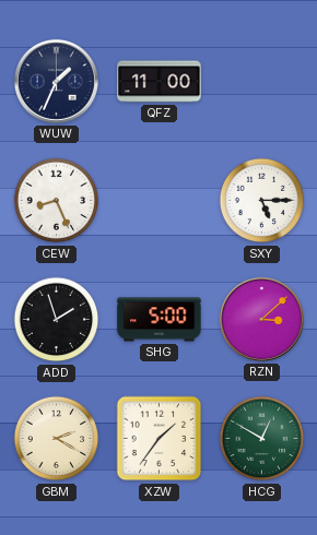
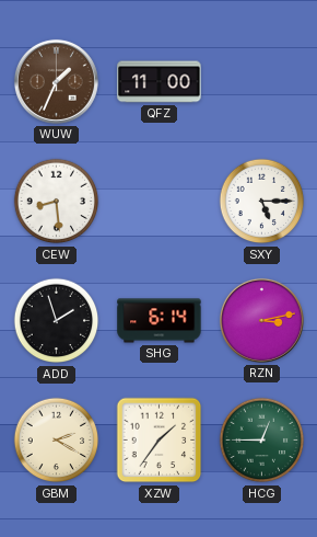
WUW dial: navy -> brown
CEW: 8:26 -> 8:29
SHG: 5:00 -> 6:14
RZN: 3:08 -> 3:13
HCG: 12:50 -> 12:45
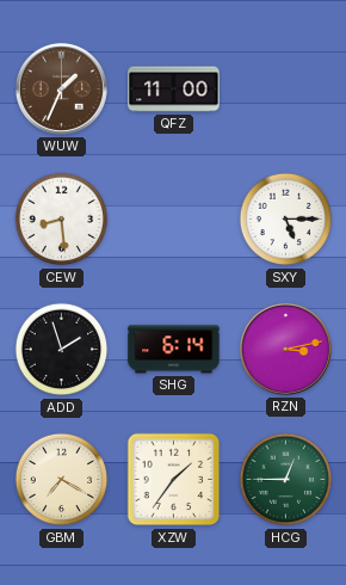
GBM: 2:20 -> 7:20
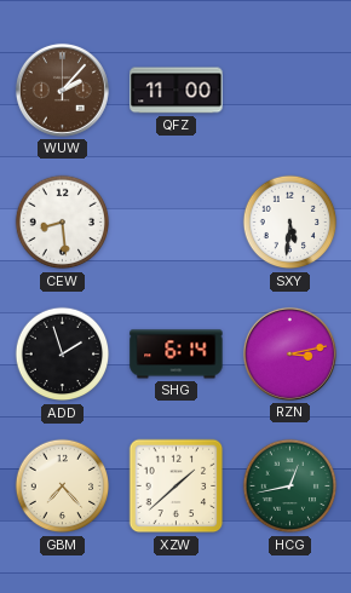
WUW: 1:34 -> 2:07
SXY: 5:15 -> 5:31
GBM: 7:20 -> 7:23
XZW: 1:36 -> 1:38
HCG: 12:45 -> 12:43
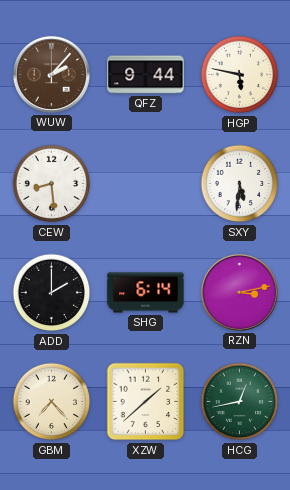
QFZ: 11:00 -> 9:44
HGP: none -> 5:47
ADD: 1:57 -> 2:00
